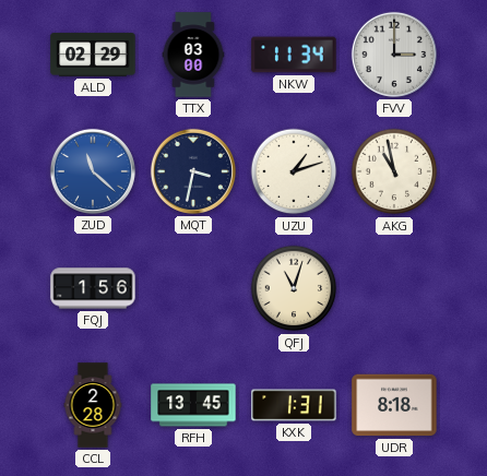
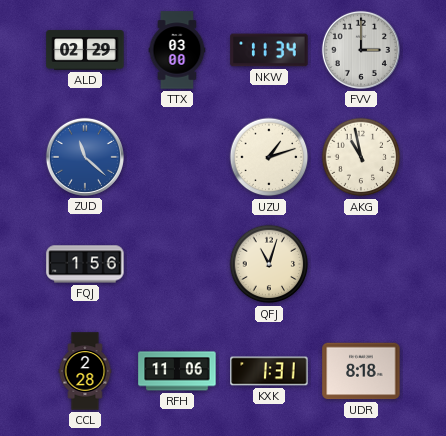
MQT: 3:32 -> none
RFH: 13:45 -> 11:06
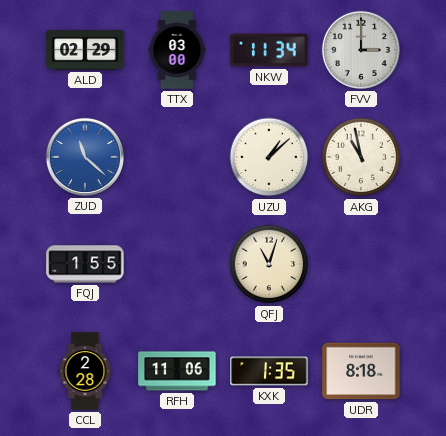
UZU: 1:12 -> 1:08
FQJ: 1:56 -> 1:55
KXK: 1:31 -> 1:35
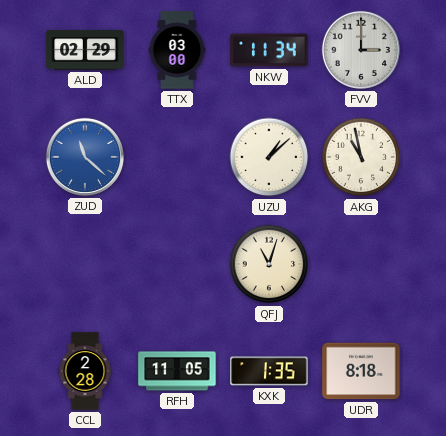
FQJ: 1:55 -> none
RFH: 11:06 -> 11:05
